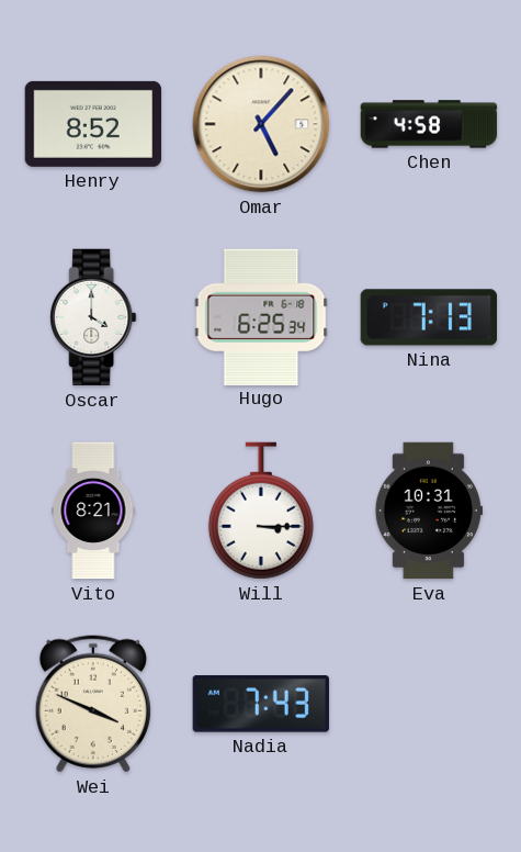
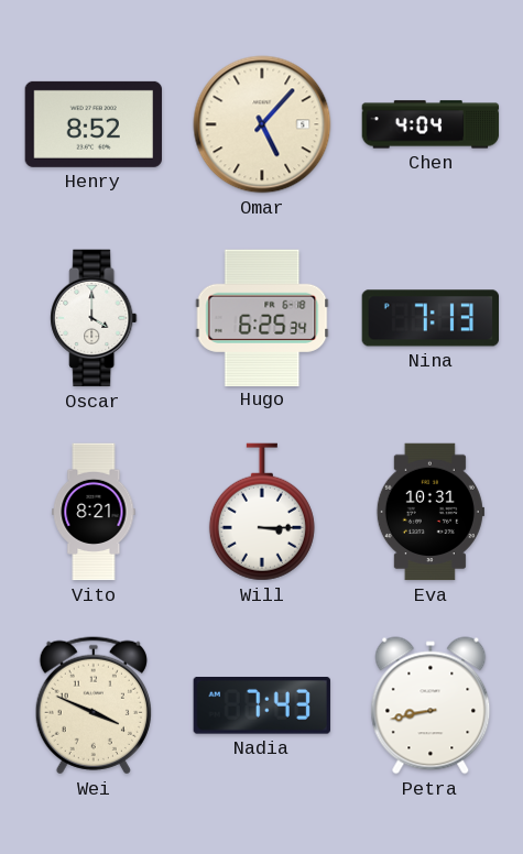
Chen: 4:58 -> 4:04
Petra: none -> 8:43
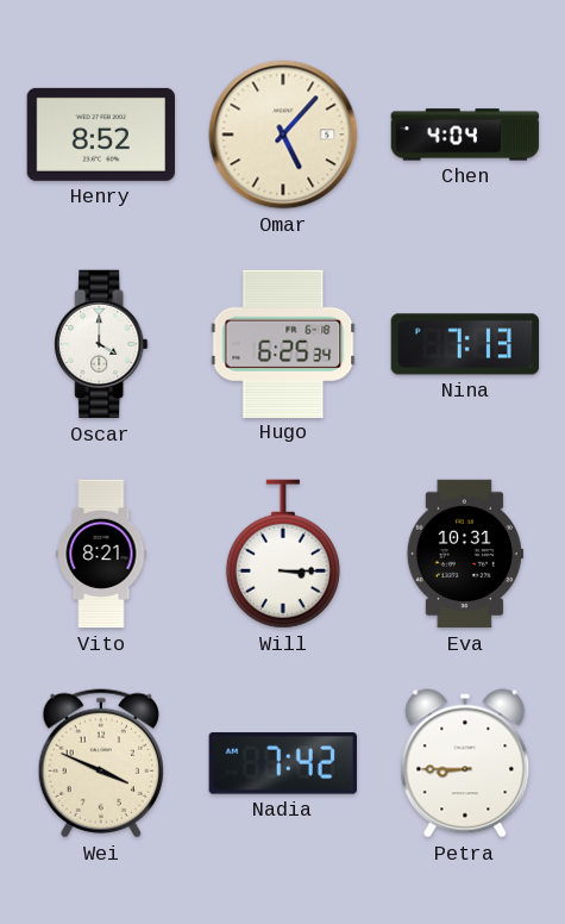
Nadia: 7:43 -> 7:42
Petra: 8:43 -> 8:45
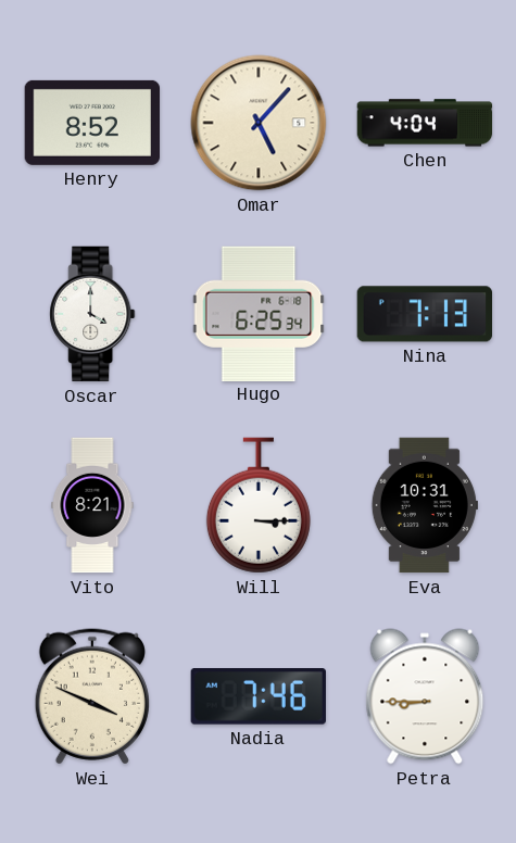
Nadia: 7:42 -> 7:46
